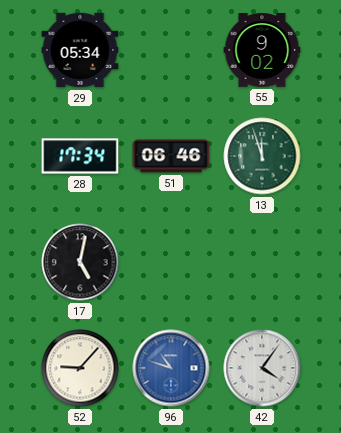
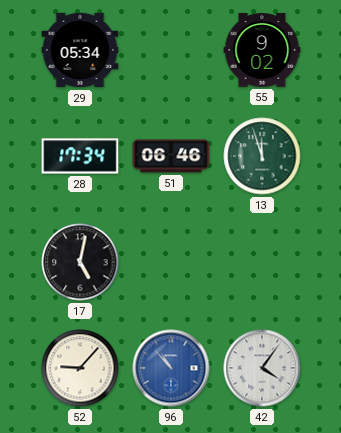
96: 10:48 -> 10:53
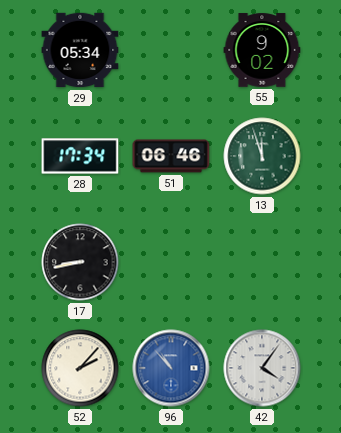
17: 5:02 -> 8:43
52: 9:07 -> 2:07
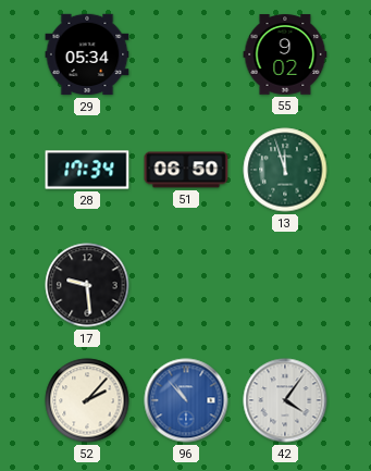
51: 06:46 -> 06:50
17: 8:43 -> 9:29
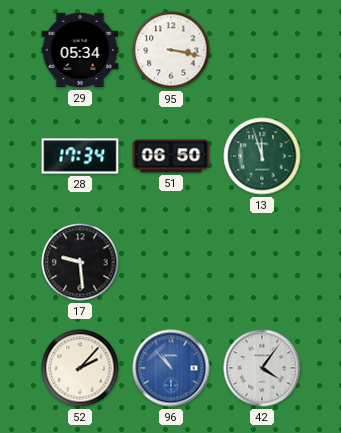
95: none -> 3:17
55: 9:02 -> none
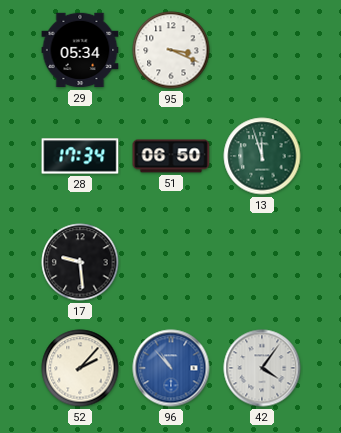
95: 3:17 -> 3:19
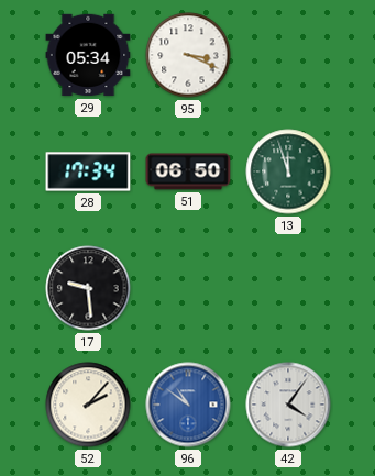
96: 10:53 -> 10:51
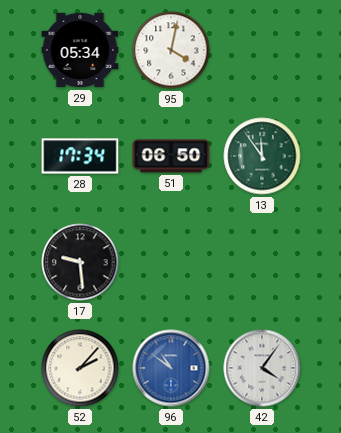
95: 3:19 -> 4:02
13: 11:57 -> 11:54
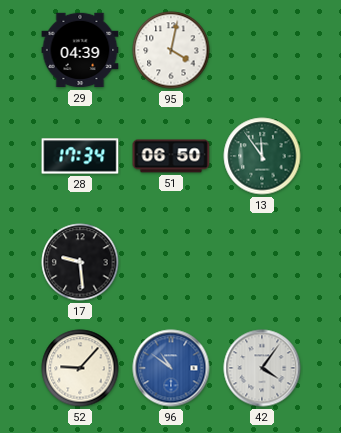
29: 05:34 -> 04:39
52: 2:07 -> 9:07
